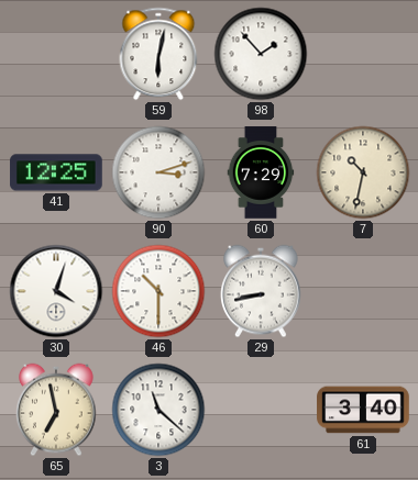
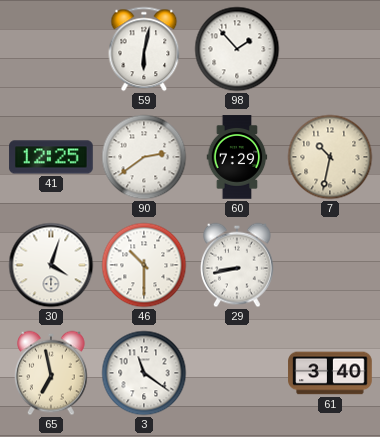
90: 3:12 -> 2:39
3: 11:22 -> 11:21
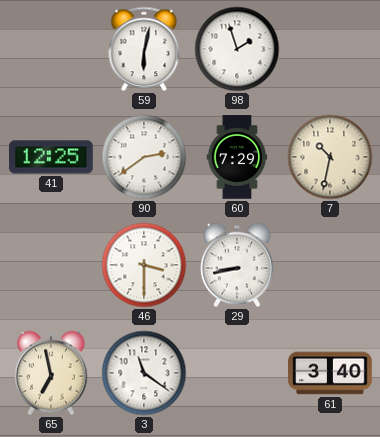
98: 1:53 -> 1:57
30: 4:03 -> none
46: 10:30 -> 3:30
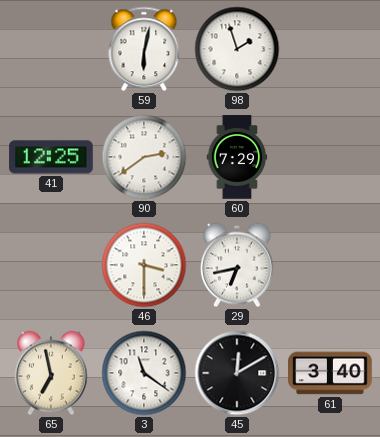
7: 10:32 -> none
29: 8:43 -> 6:43
45: none -> 12:10
